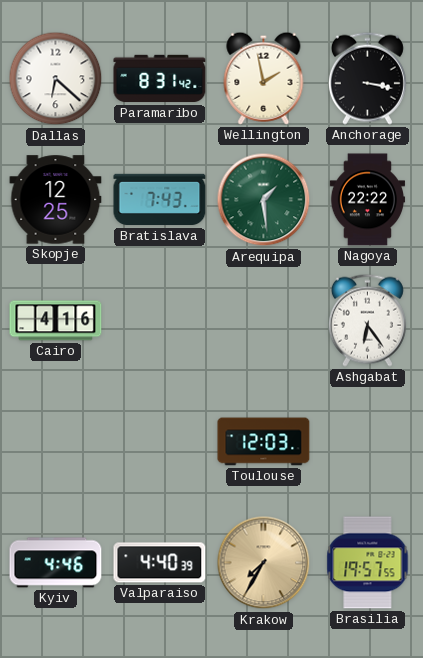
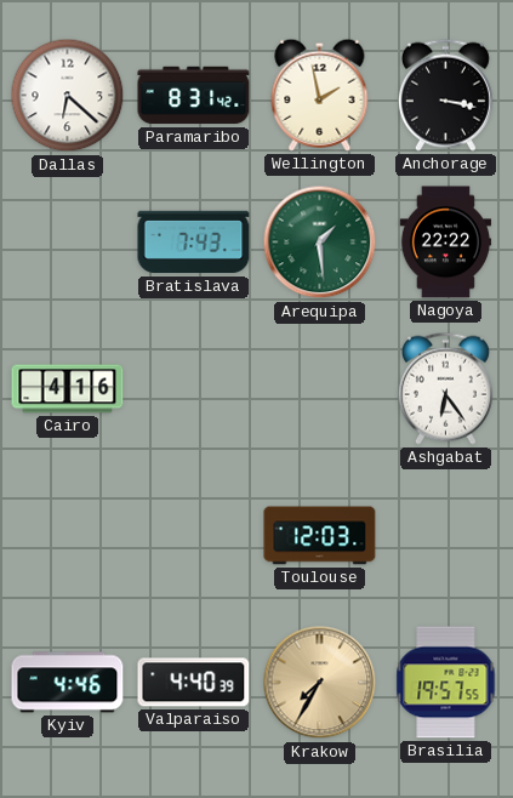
Skopje: 12:25 -> none
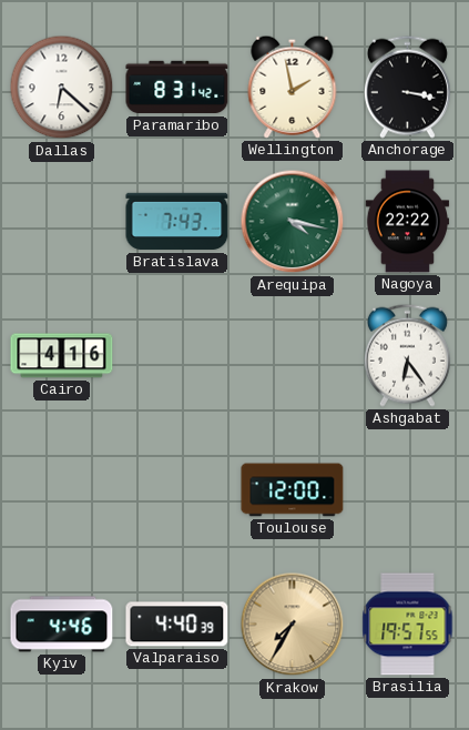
Arequipa: 1:29 -> 4:17
Toulouse: 12:03 -> 12:00
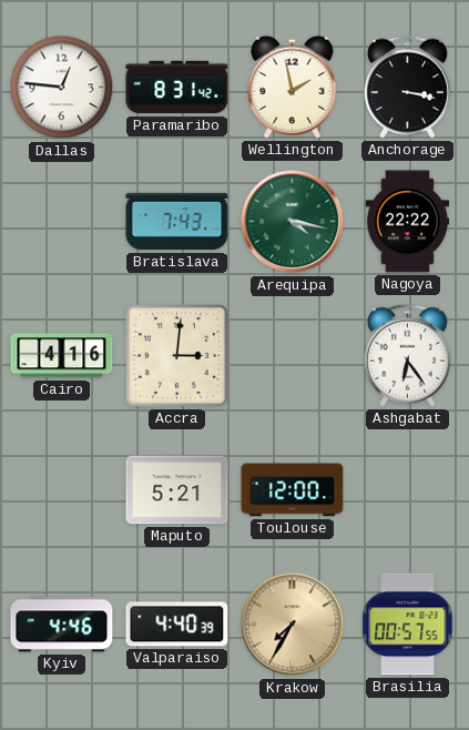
Dallas: 6:22 -> 12:46
Accra: none -> 3:01
Maputo: none -> 5:21
Brasilia: 19:57 -> 00:57
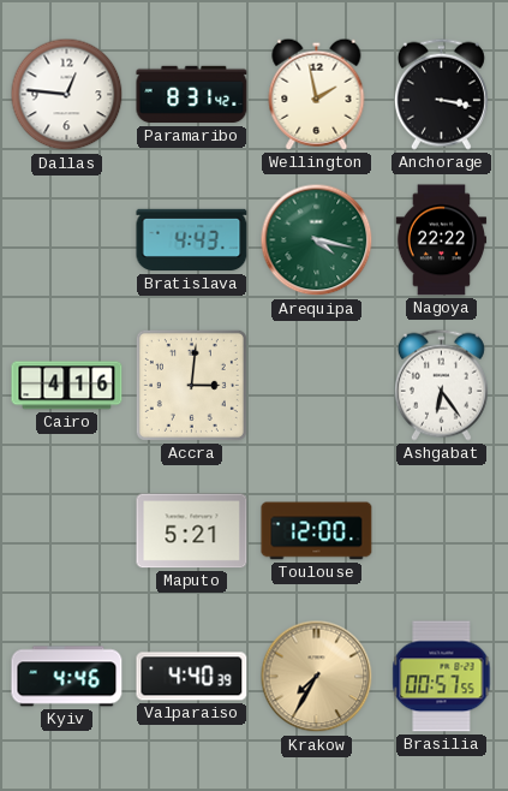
Bratislava: 7:43 -> 4:43
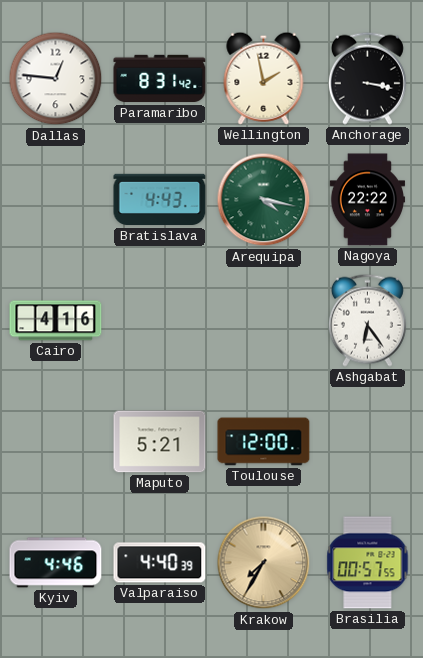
Accra: 3:01 -> none
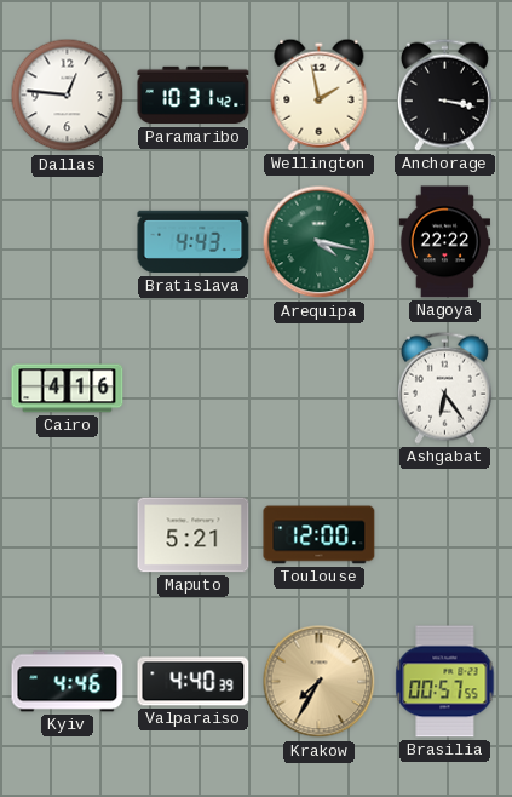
Paramaribo: 8:31 -> 10:31
